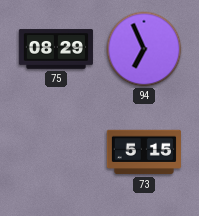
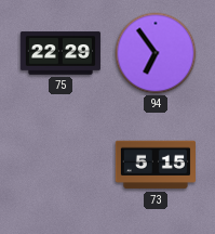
75: 08:29 -> 22:29
94: 6:56 -> 6:54
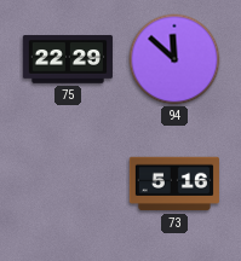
94: 6:54 -> 11:52
73: 5:15 -> 5:16
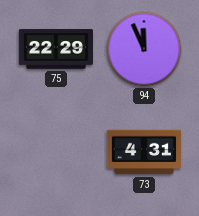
94: 11:52 -> 11:56
73: 5:16 -> 4:31
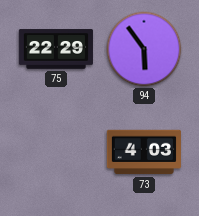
94: 11:56 -> 5:54
73: 4:31 -> 4:03
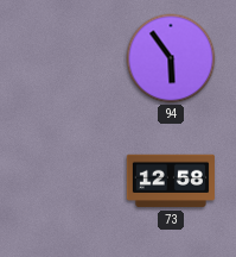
75: 22:29 -> none
73: 4:03 -> 12:58
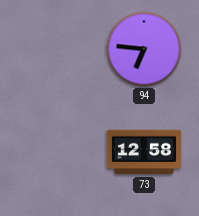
94: 5:54 -> 6:46
